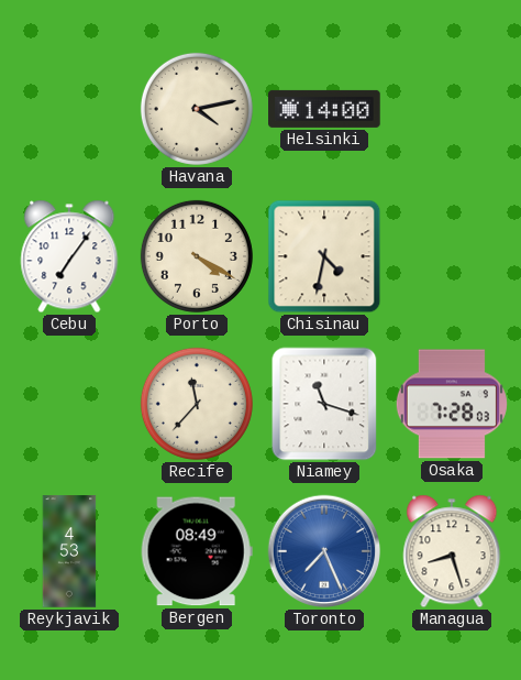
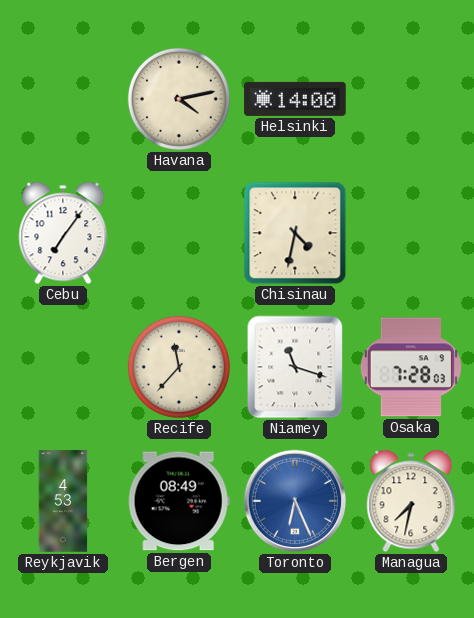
Porto: 4:20 -> none
Toronto: 7:26 -> 6:26
Managua: 8:27 -> 7:32
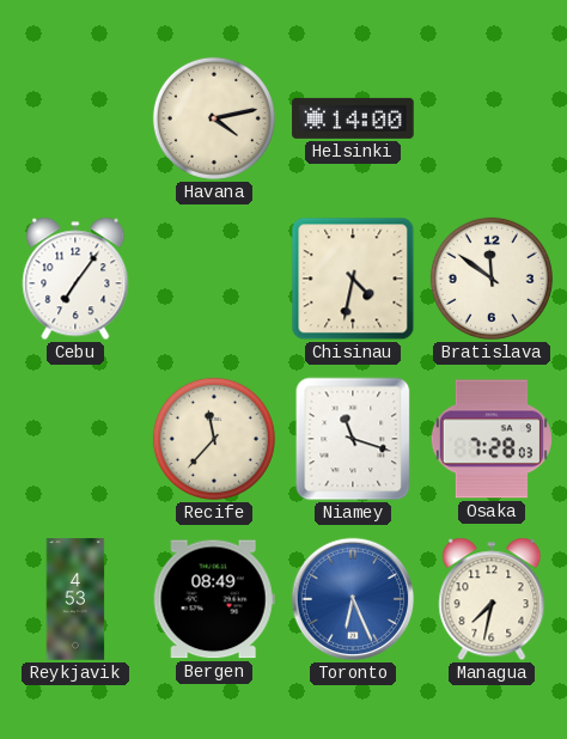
Bratislava: none -> 11:51
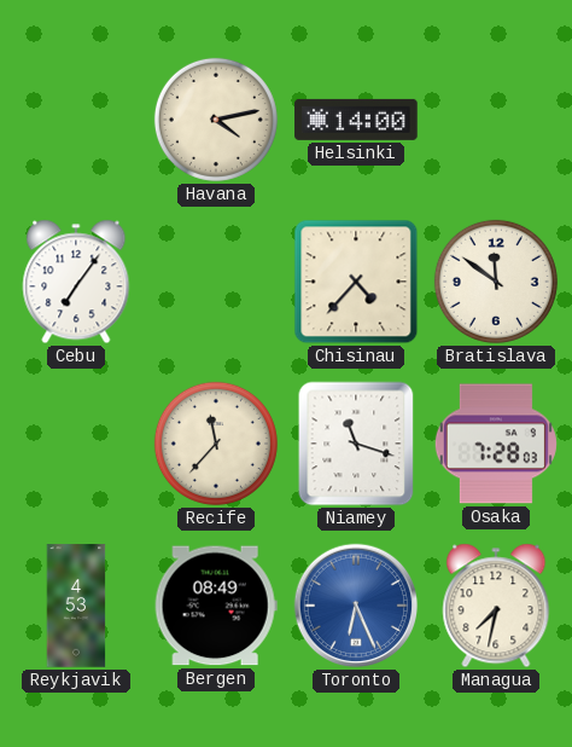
Chisinau: 4:32 -> 4:37
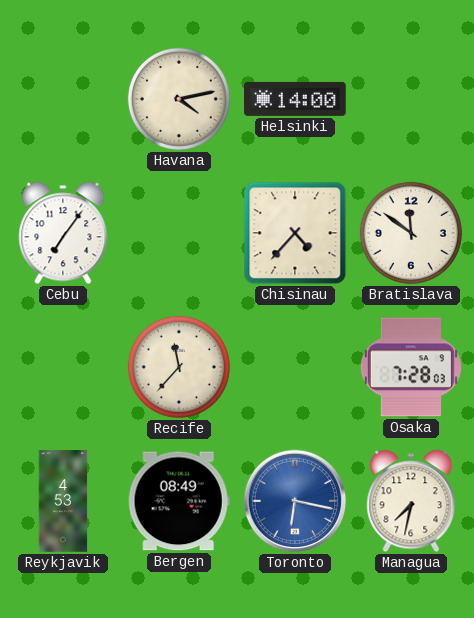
Niamey: 11:18 -> none
Toronto: 6:26 -> 6:17
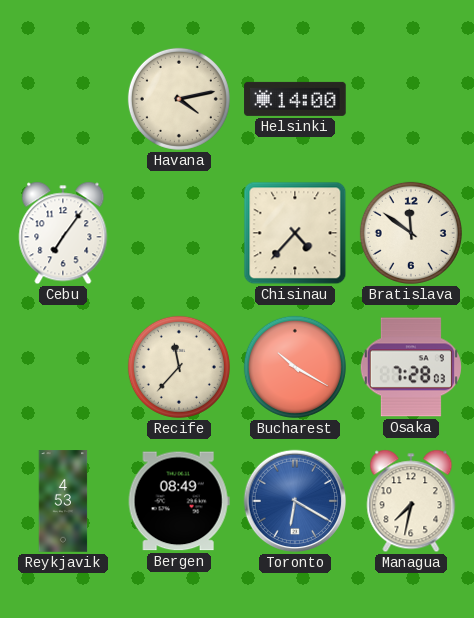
Bucharest: none -> 10:20
Toronto: 6:17 -> 6:20
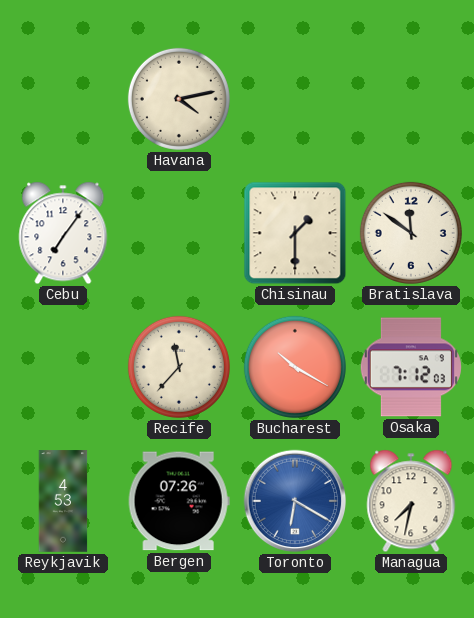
Helsinki: 14:00 -> none
Chisinau: 4:37 -> 1:30
Osaka: 7:28 -> 7:12
Bergen: 08:49 -> 07:26
